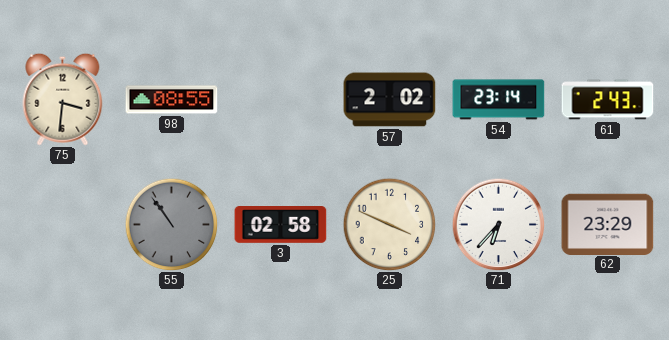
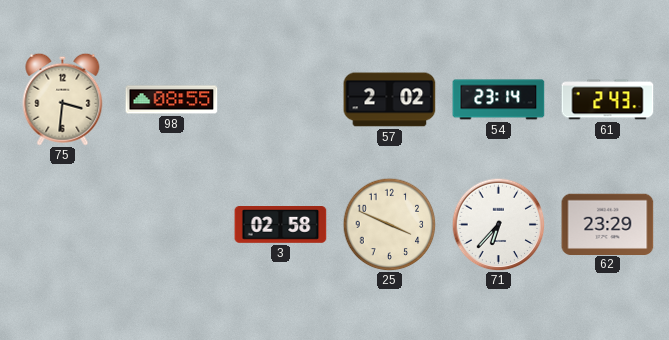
55: 10:54 -> none
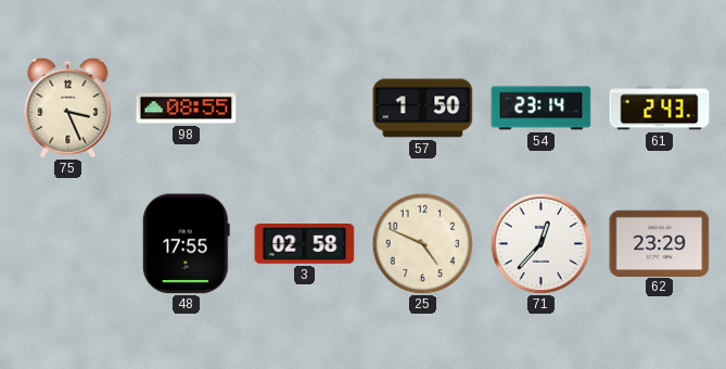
75: 3:31 -> 3:26
57: 2:02 -> 1:50
48: none -> 17:55
25: 3:49 -> 4:49
71: 6:37 -> 12:37
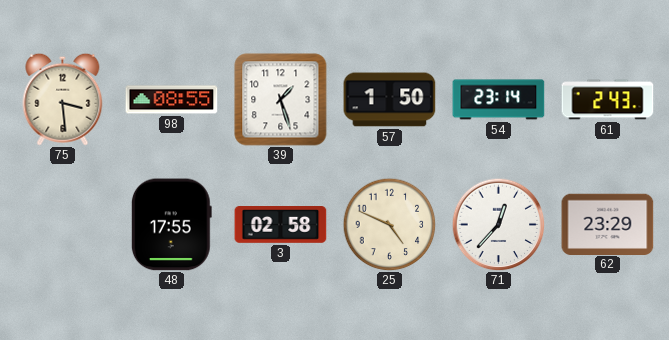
75: 3:26 -> 3:29
39: none -> 1:27
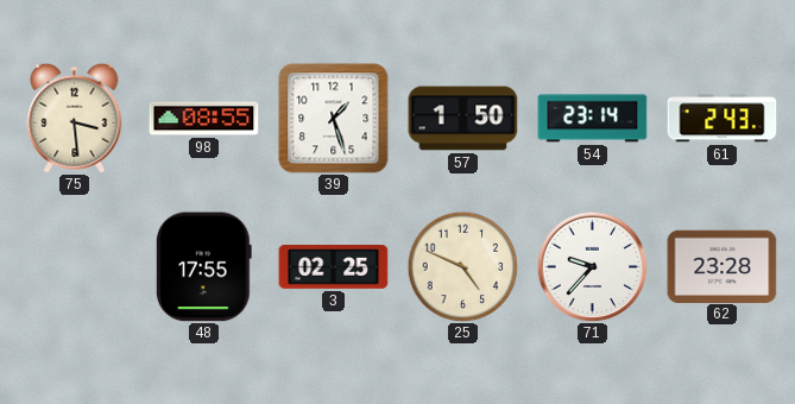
3: 02:58 -> 02:25
71: 12:37 -> 9:37
62: 23:29 -> 23:28
